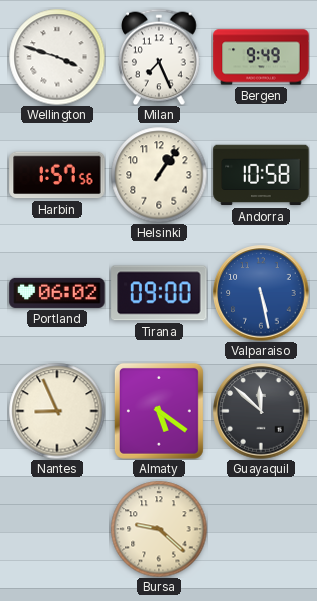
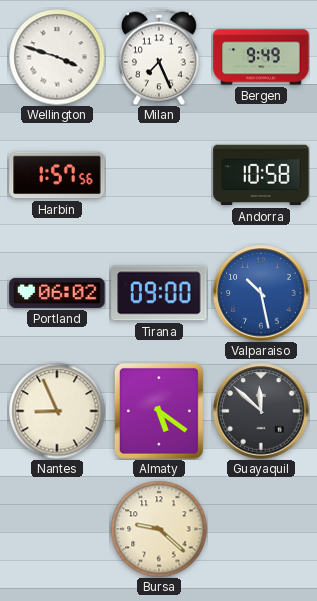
Helsinki: 1:06 -> none
Valparaiso: 5:28 -> 10:28
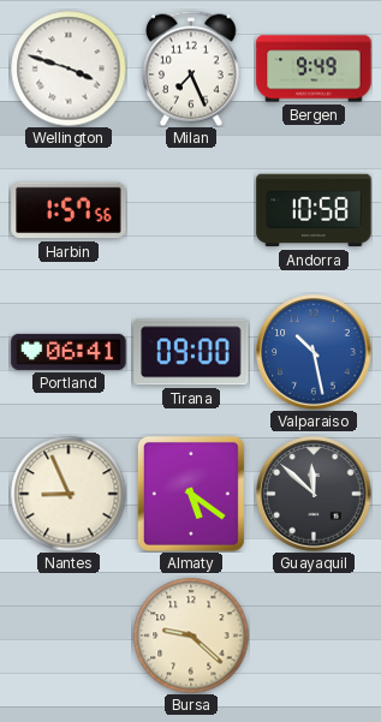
Portland: 06:02 -> 06:41
